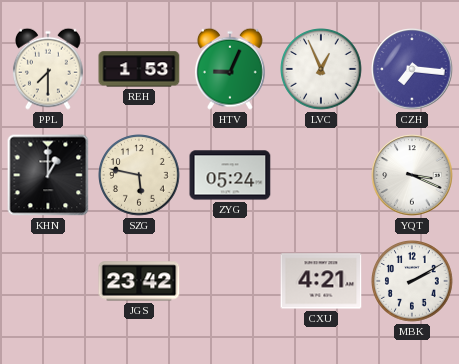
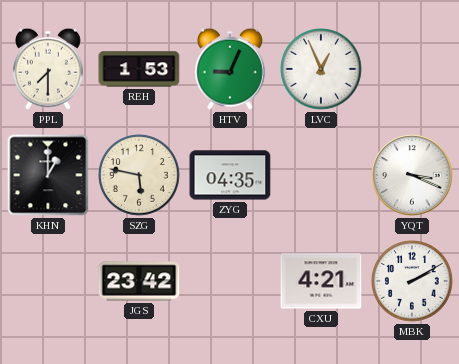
CZH: 7:16 -> none
ZYG: 05:24 -> 04:35
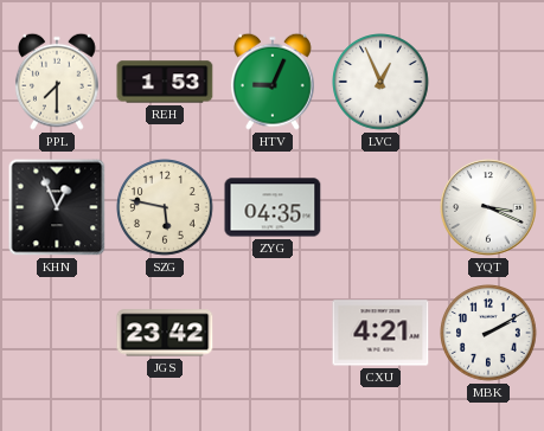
KHN: 1:00 -> 12:56
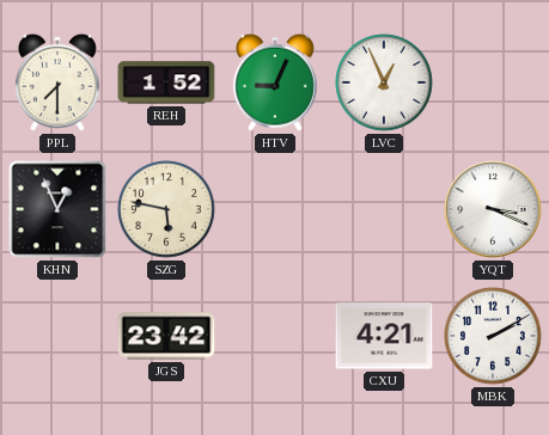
REH: 1:53 -> 1:52
ZYG: 04:35 -> none
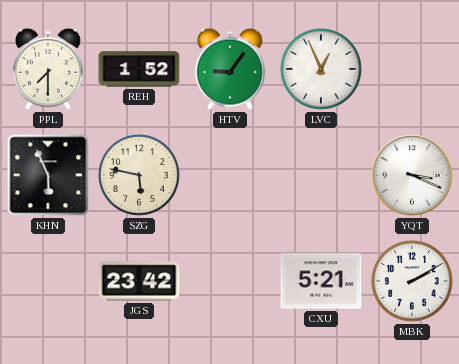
HTV: 9:04 -> 9:06
KHN: 12:56 -> 5:56
CXU: 4:21 -> 5:21
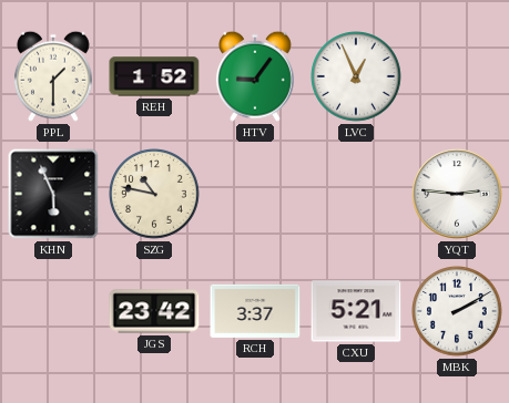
PPL: 7:30 -> 1:30
SZG: 5:47 -> 10:47
YQT: 3:19 -> 2:46
RCH: none -> 3:37
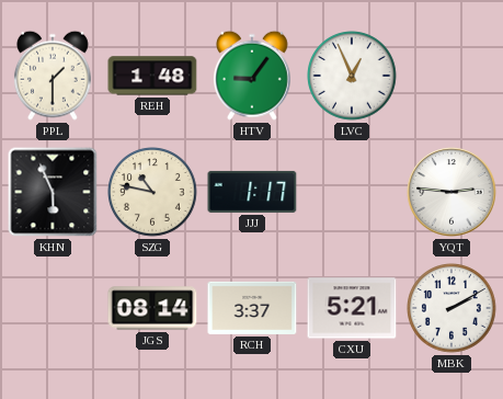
REH: 1:52 -> 1:48
JJJ: none -> 1:17
JGS: 23:42 -> 08:14
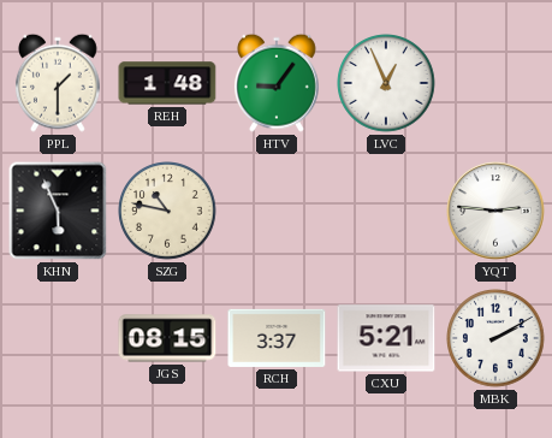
JJJ: 1:17 -> none
JGS: 08:14 -> 08:15
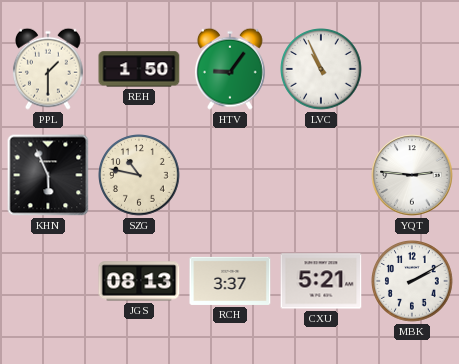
REH: 1:48 -> 1:50
LVC: 12:56 -> 10:56
JGS: 08:15 -> 08:13
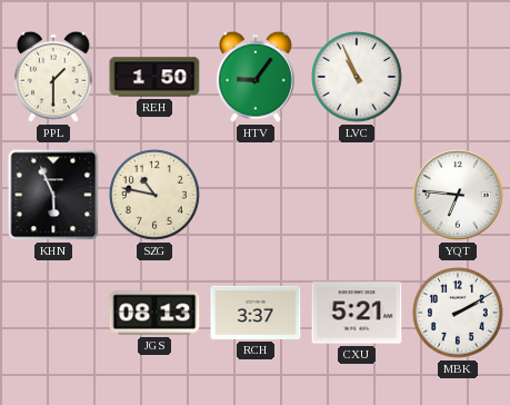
YQT: 2:46 -> 6:46
